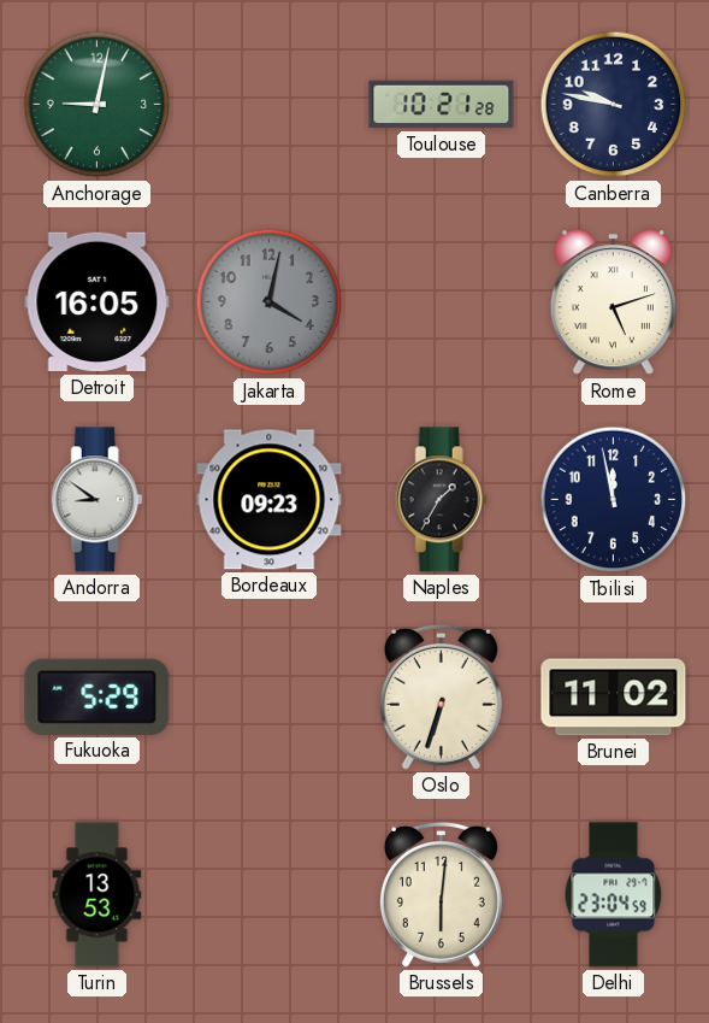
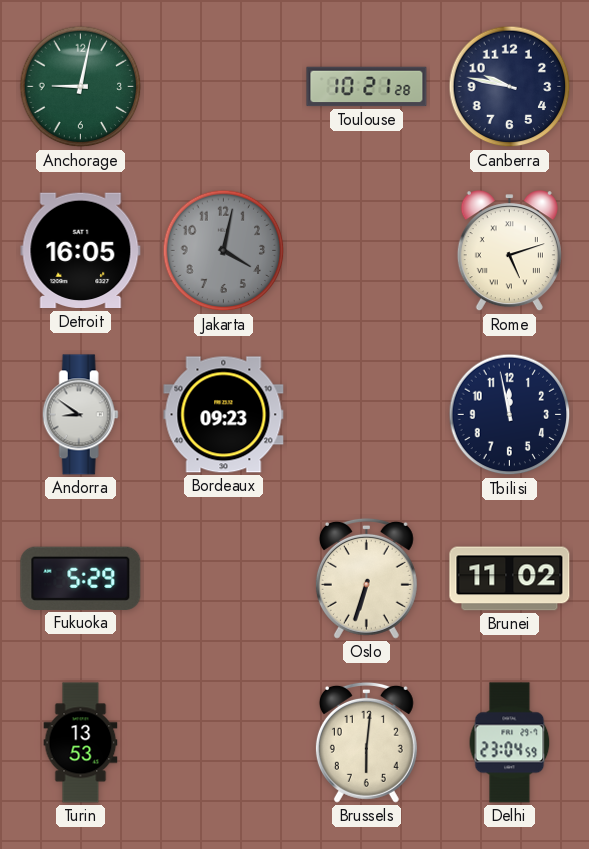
Naples: 1:35 -> none
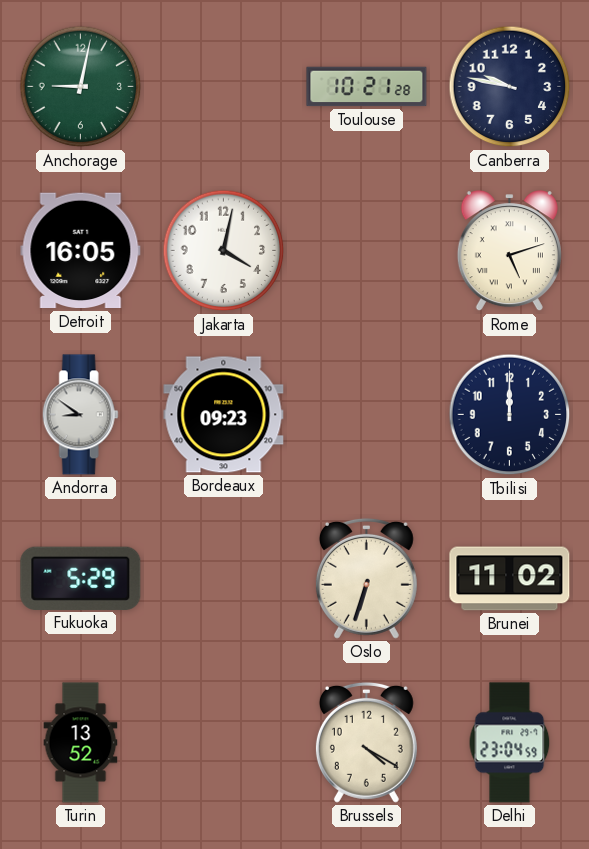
Jakarta dial: grey -> white
Tbilisi: 11:58 -> 12:00
Turin: 13:53 -> 13:52
Brussels: 6:01 -> 4:20
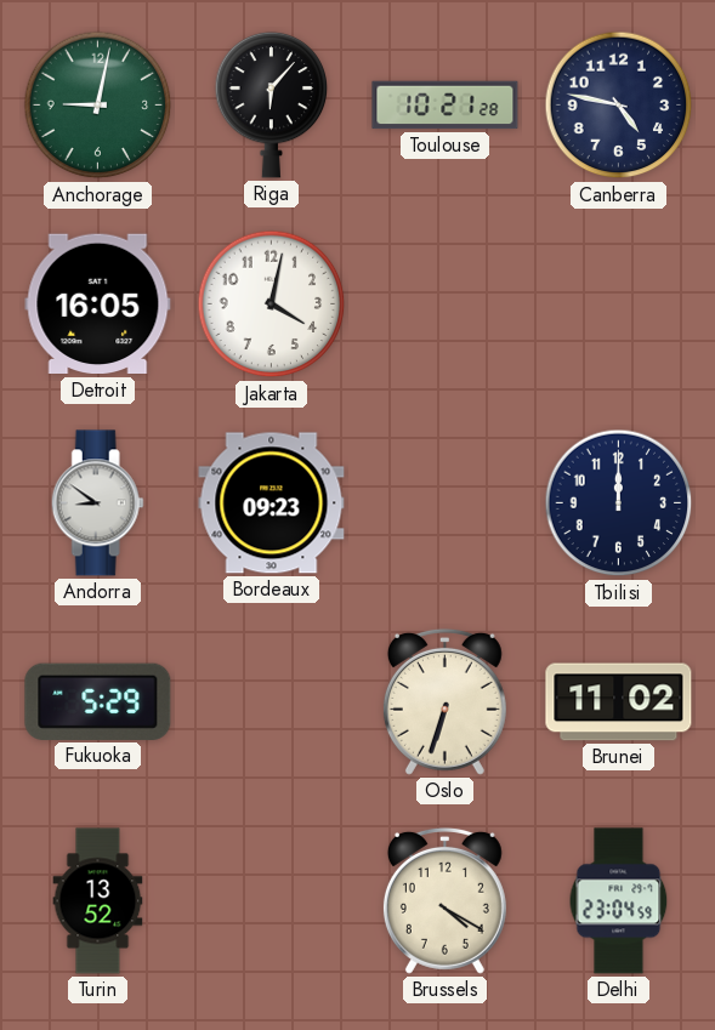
Riga: none -> 6:07
Canberra: 9:47 -> 4:47
Rome: 5:12 -> none
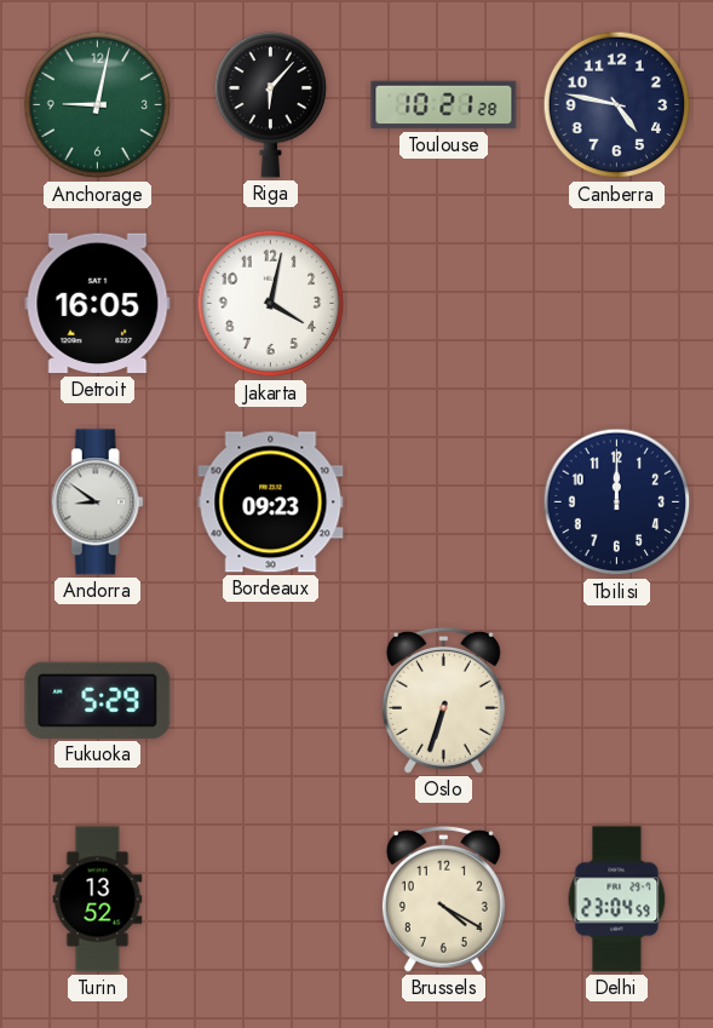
Brunei: 11:02 -> none
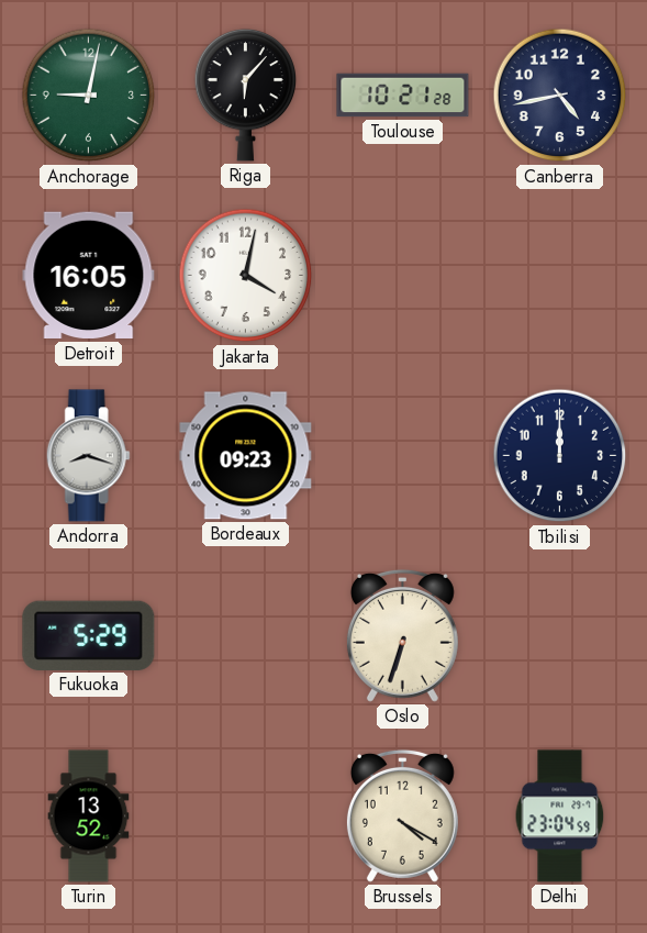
Canberra: 4:47 -> 4:43
Andorra: 8:51 -> 8:18
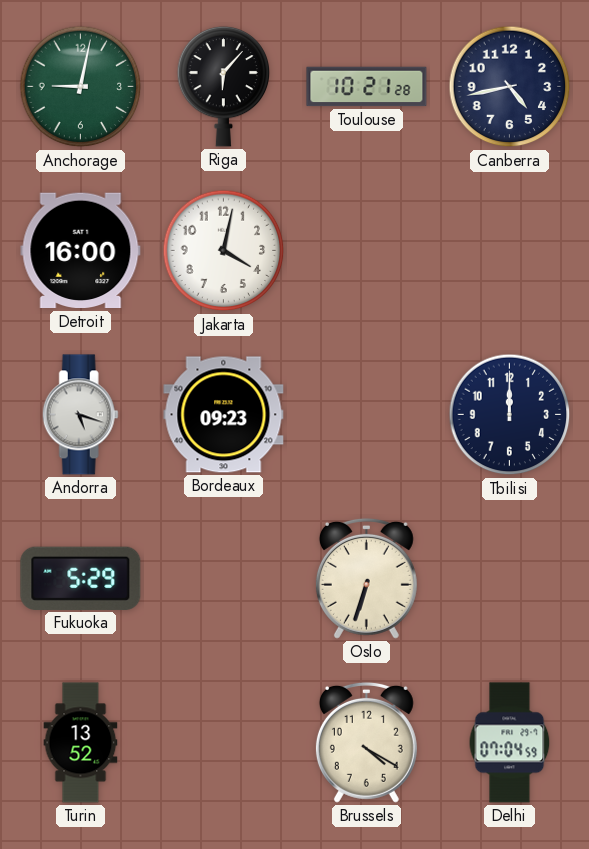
Detroit: 16:05 -> 16:00
Andorra: 8:18 -> 5:18
Delhi: 23:04 -> 07:04
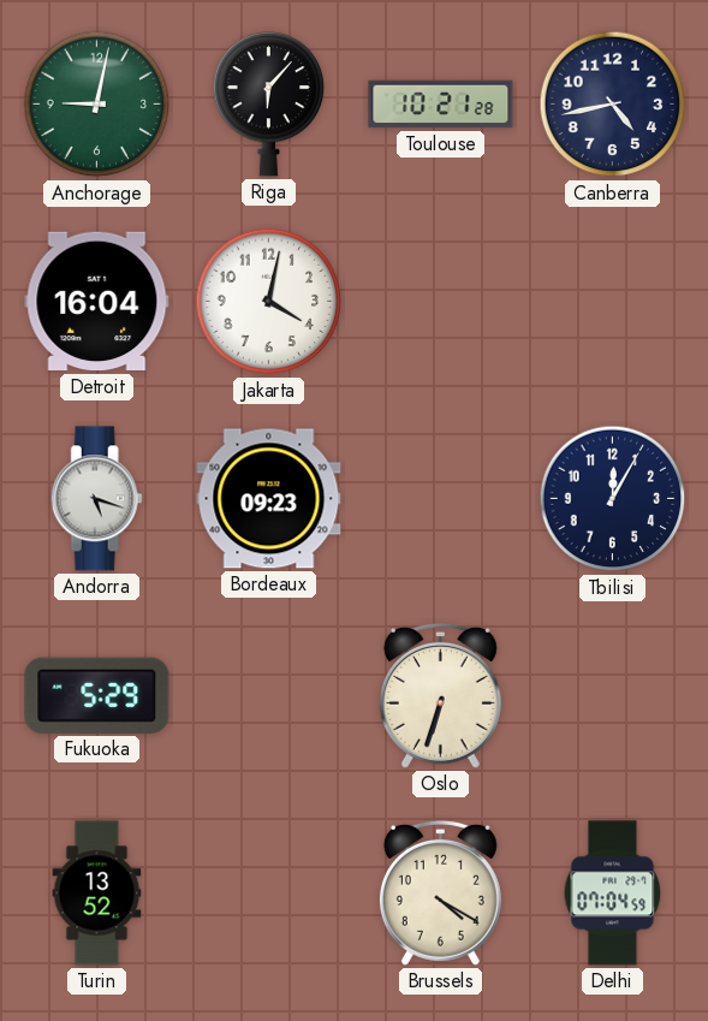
Detroit: 16:00 -> 16:04
Tbilisi: 12:00 -> 12:05
